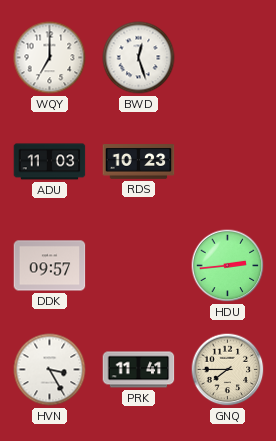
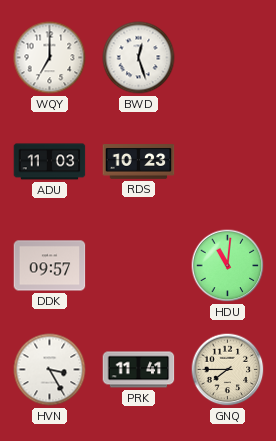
HDU: 2:44 -> 11:01
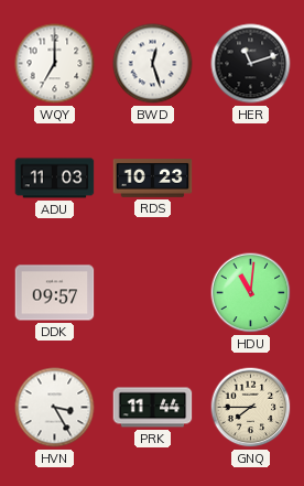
HER: none -> 11:12
PRK: 11:41 -> 11:44
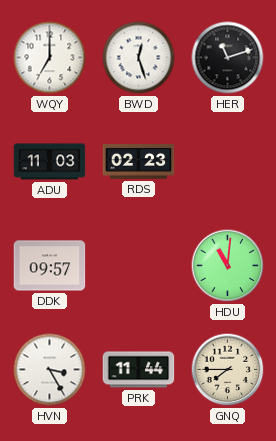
RDS: 10:23 -> 02:23
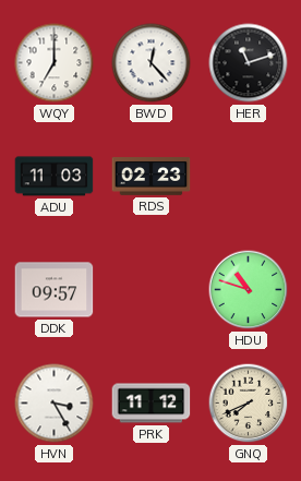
BWD: 12:27 -> 12:23
HDU: 11:01 -> 10:48
PRK: 11:44 -> 11:12
GNQ: 7:45 -> 7:41
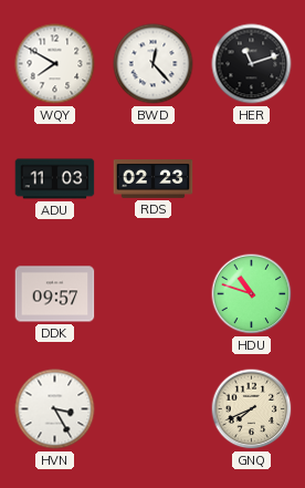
WQY: 7:00 -> 7:50
PRK: 11:12 -> none
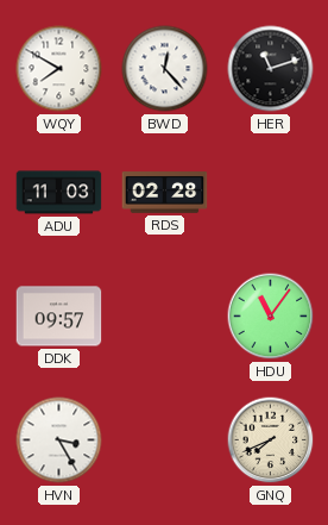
RDS: 02:23 -> 02:28
HDU: 10:48 -> 11:06
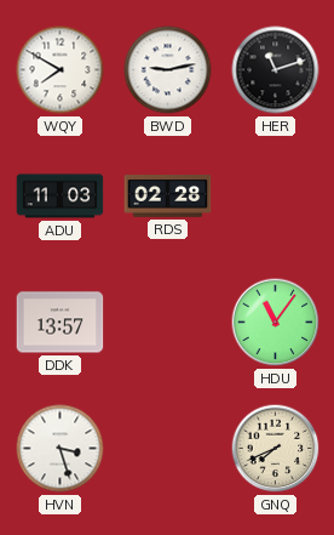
BWD: 12:23 -> 9:13
DDK: 09:57 -> 13:57
HVN: 3:25 -> 3:27
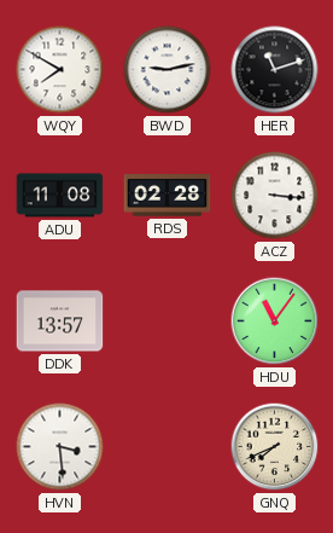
ADU: 11:03 -> 11:08
ACZ: none -> 3:16
HVN: 3:27 -> 3:29
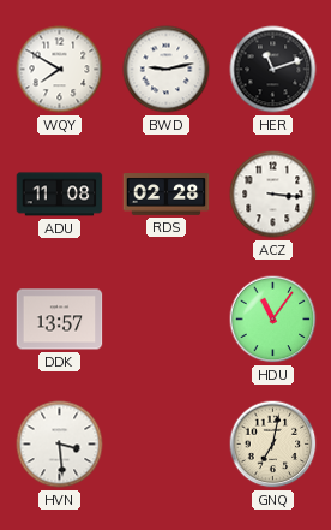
GNQ: 7:41 -> 7:02
